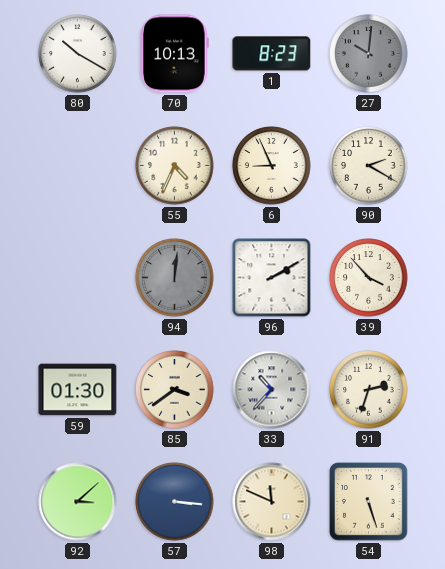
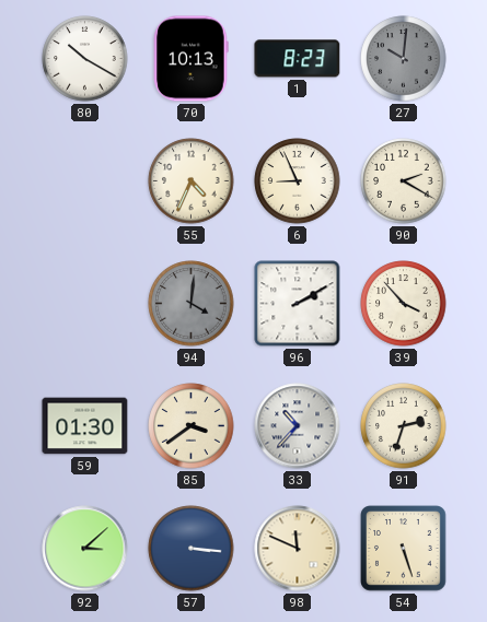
94: 12:01 -> 4:01
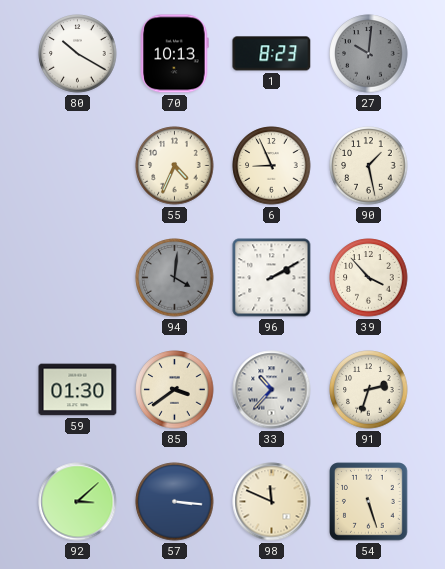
90: 2:20 -> 1:28
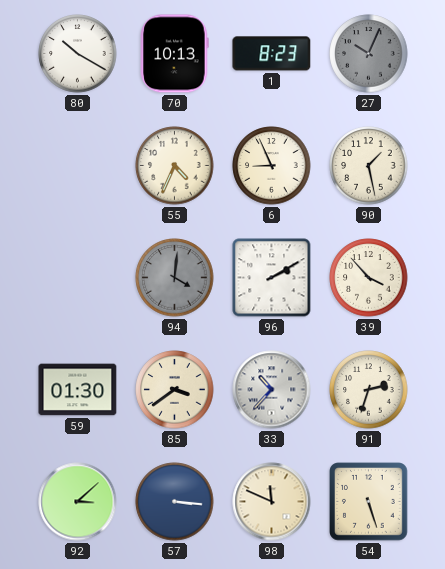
27: 10:01 -> 10:04
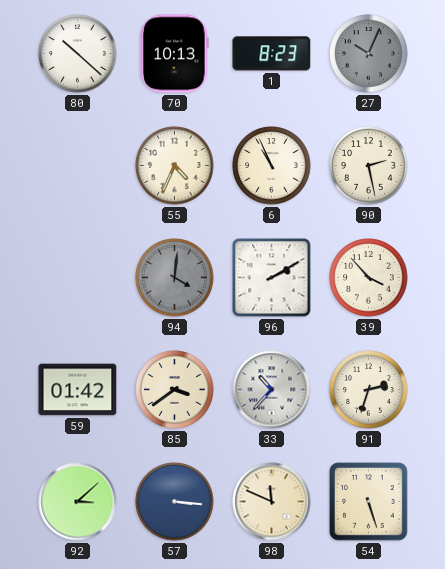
80: 10:20 -> 10:22
6: 8:56 -> 10:56
90: 1:28 -> 2:28
59: 01:30 -> 01:42
